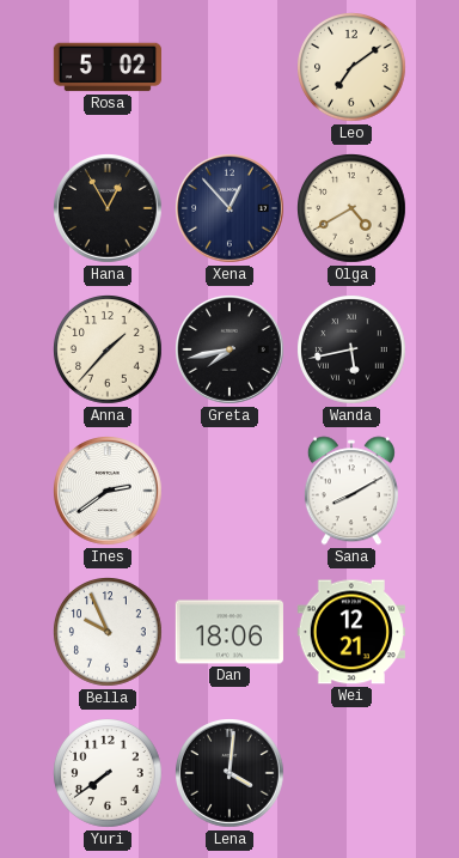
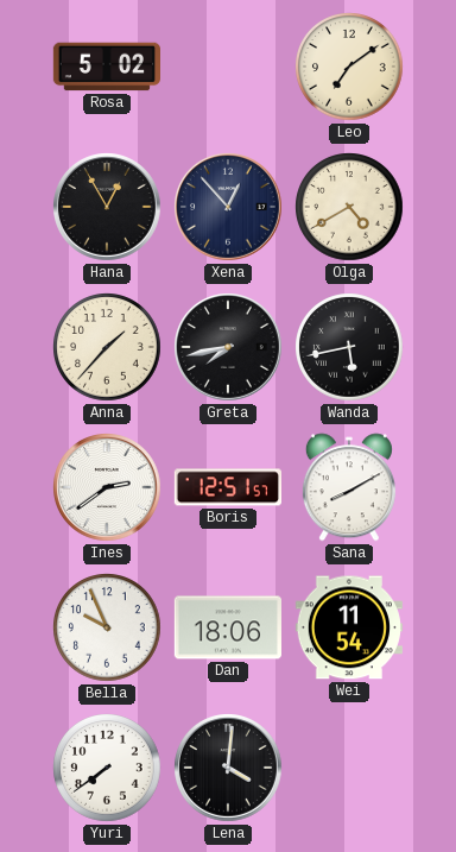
Boris: none -> 12:51
Wei: 12:21 -> 11:54
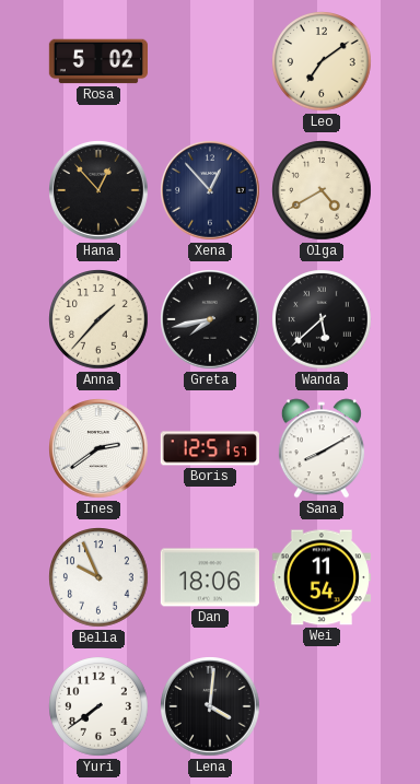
Hana: 12:55 -> 12:53
Wanda: 5:43 -> 5:38
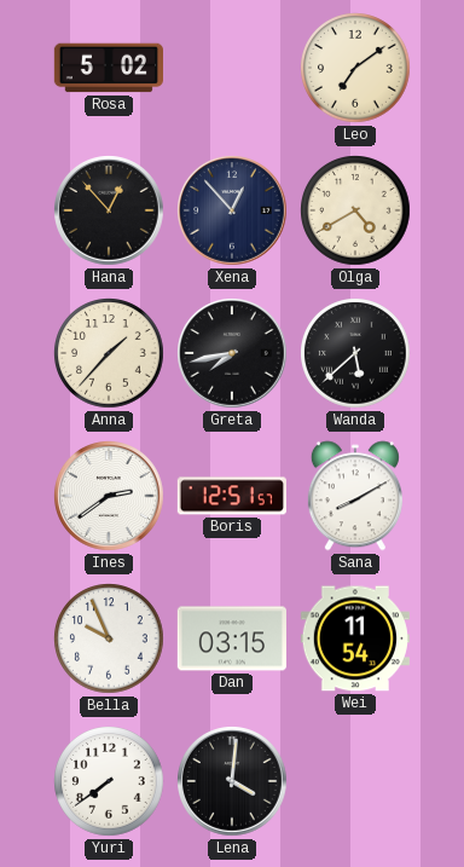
Dan: 18:06 -> 03:15
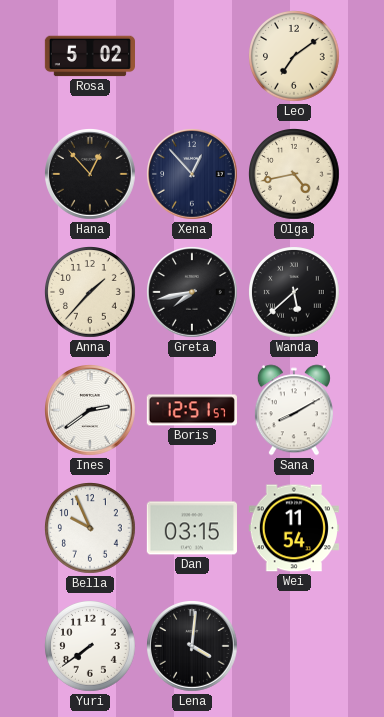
Olga: 4:40 -> 4:43
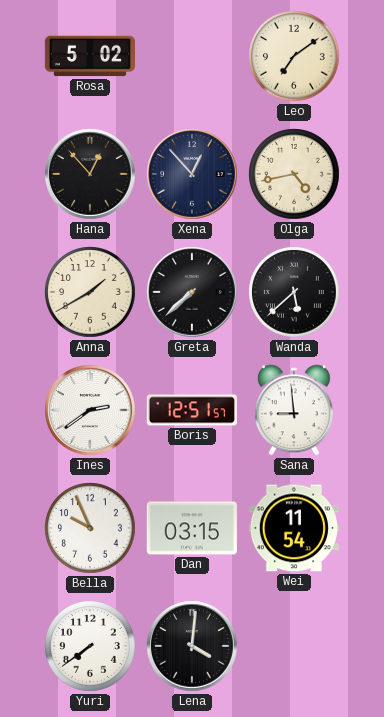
Anna: 1:37 -> 1:40
Greta: 7:43 -> 7:38
Sana: 8:10 -> 8:59
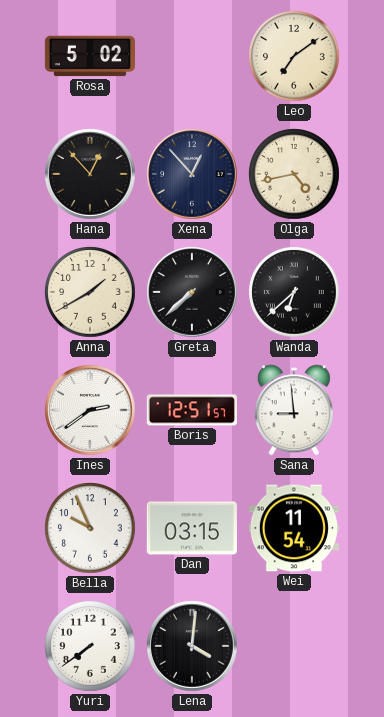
Wanda: 5:38 -> 6:38
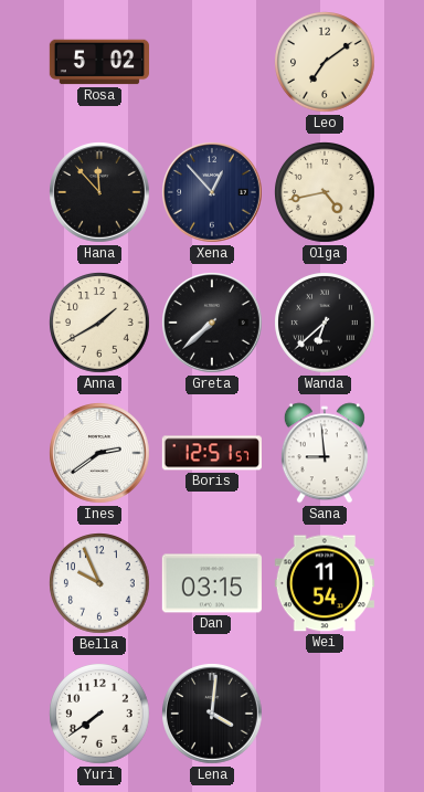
Hana: 12:53 -> 11:53
